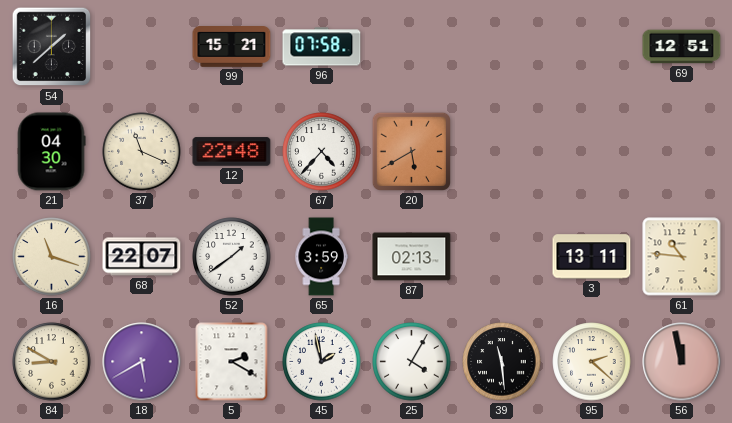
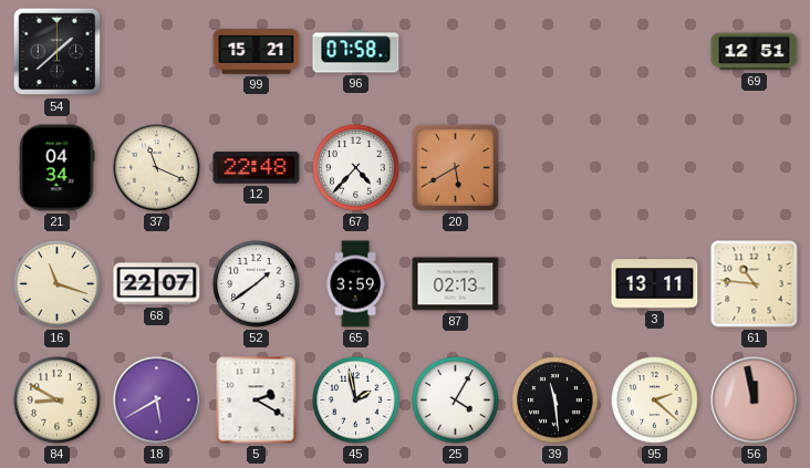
21: 04:30 -> 04:34
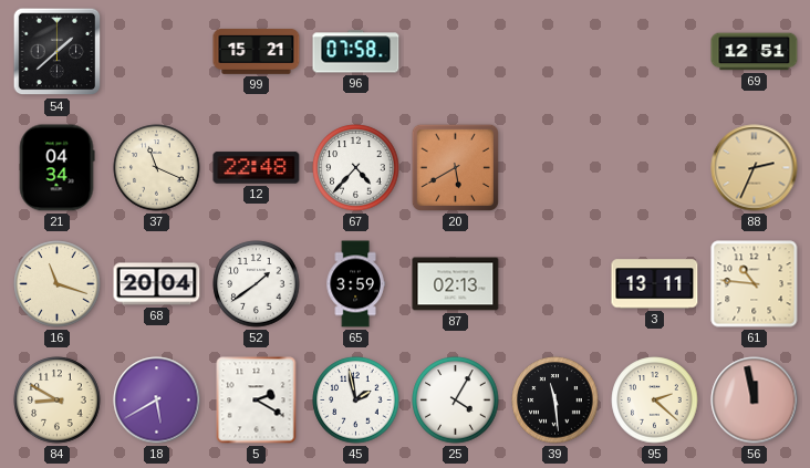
88: none -> 2:34
68: 22:07 -> 20:04
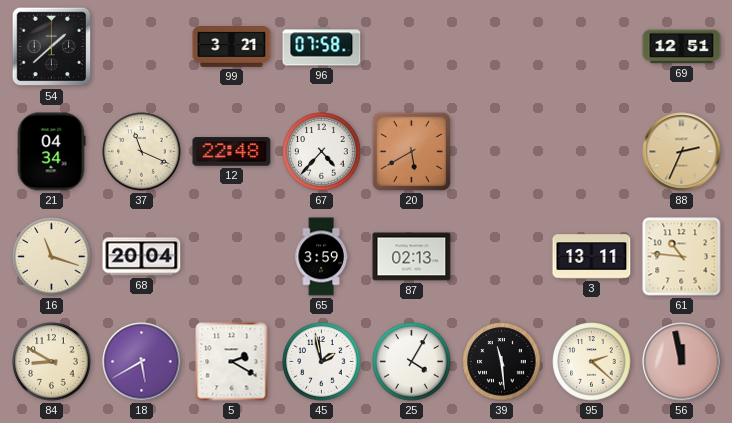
99: 15:21 -> 3:21
52: 1:39 -> none
